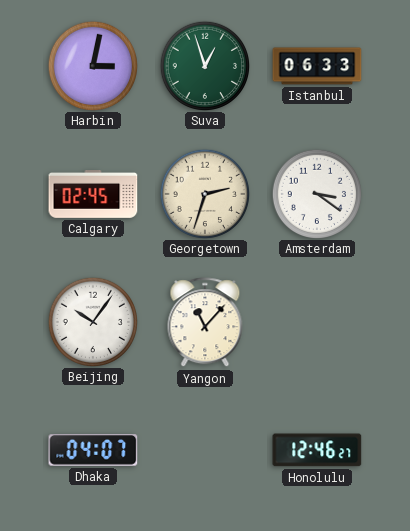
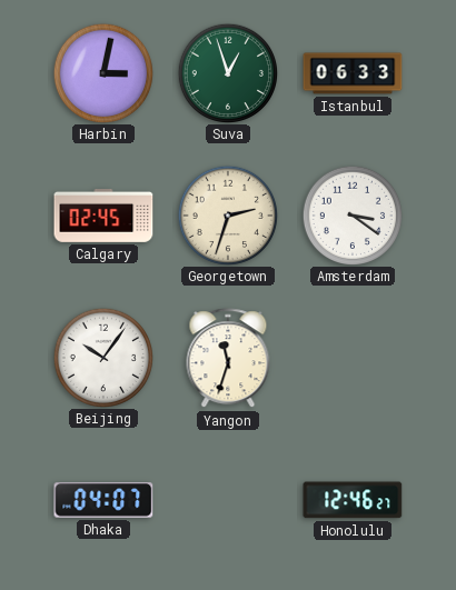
Yangon: 11:07 -> 11:33
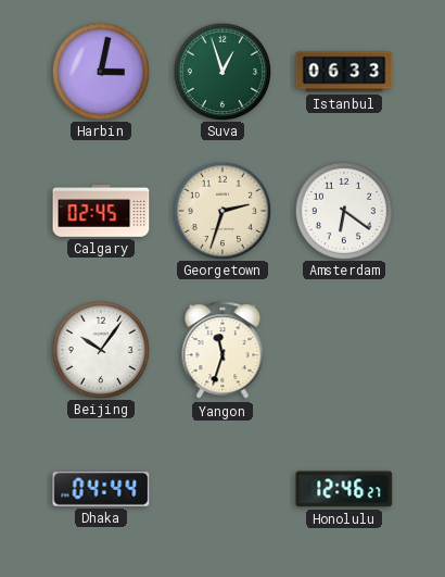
Amsterdam: 3:21 -> 6:21
Dhaka: 04:07 -> 04:44
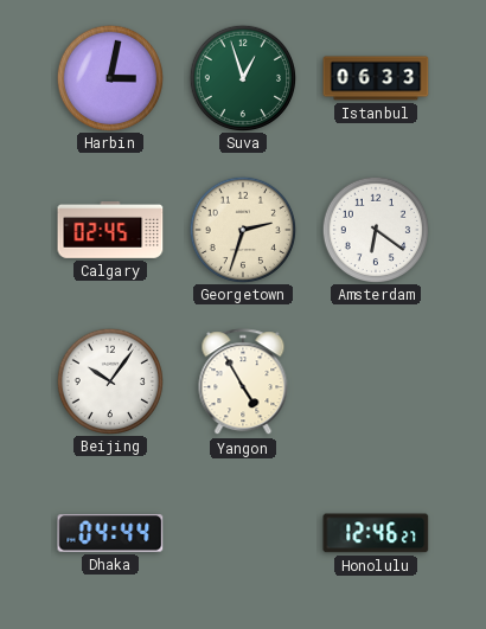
Yangon: 11:33 -> 4:55
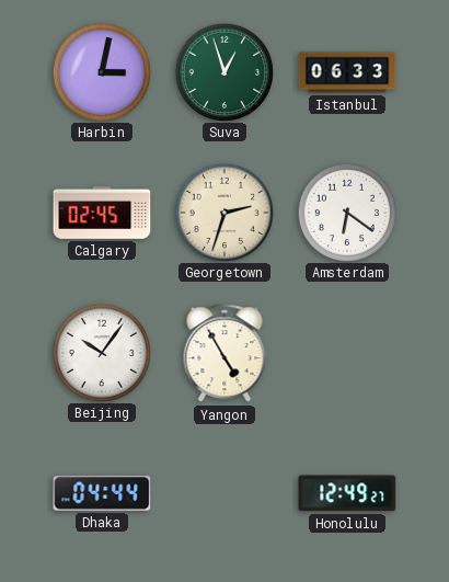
Honolulu: 12:46 -> 12:49
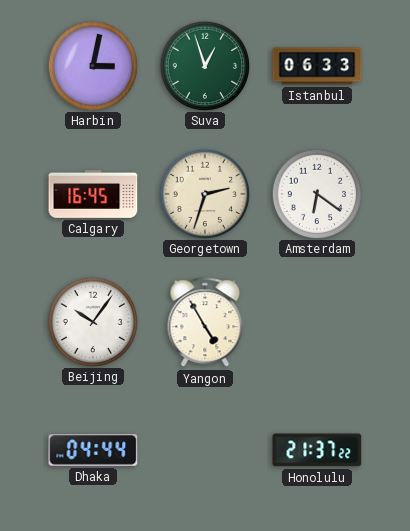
Calgary: 02:45 -> 16:45
Honolulu: 12:49 -> 21:37
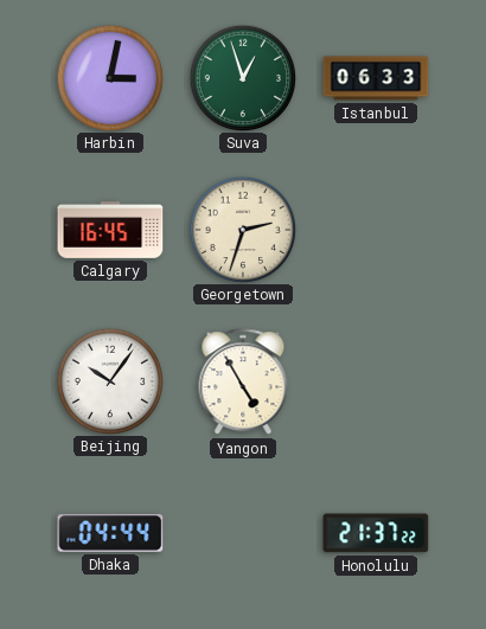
Amsterdam: 6:21 -> none
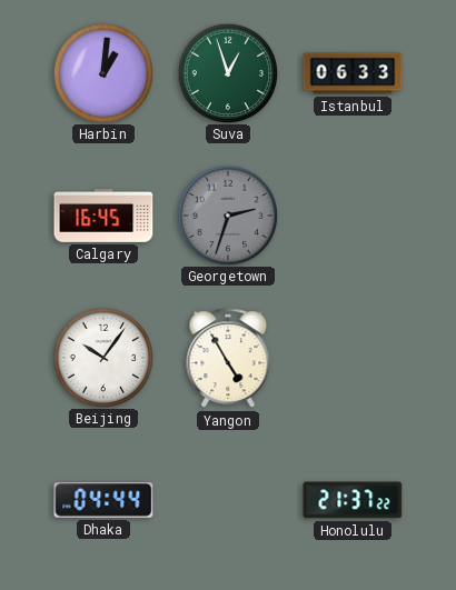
Harbin: 3:02 -> 1:01
Georgetown dial: cream -> grey
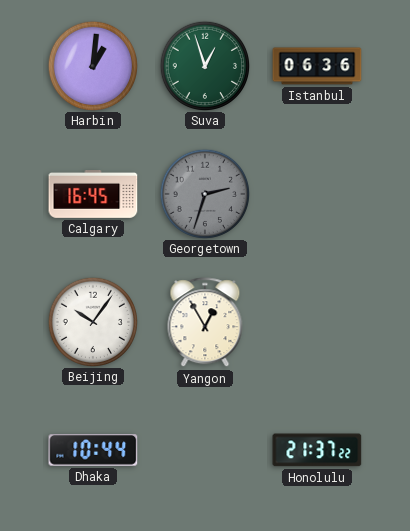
Istanbul: 06:33 -> 06:36
Yangon: 4:55 -> 12:55
Dhaka: 04:44 -> 10:44
